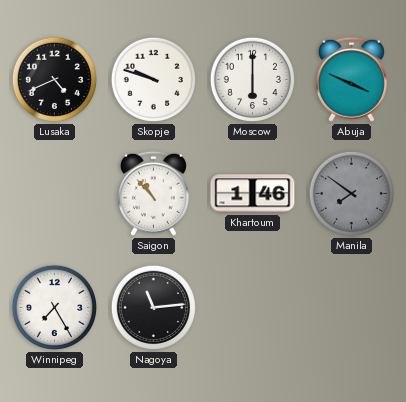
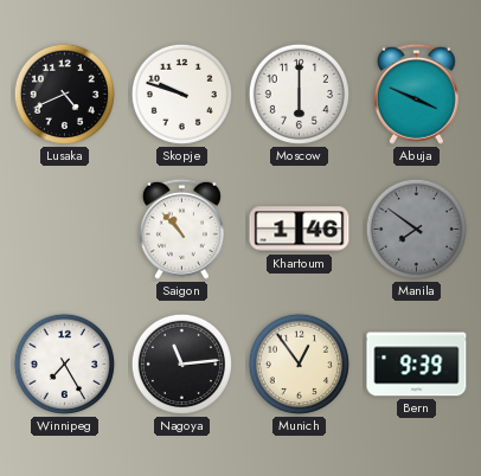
Munich: none -> 12:54
Bern: none -> 9:39
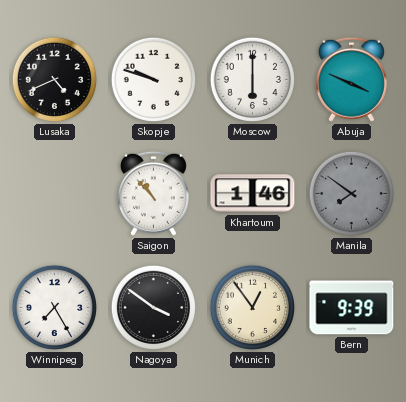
Nagoya: 11:14 -> 3:51
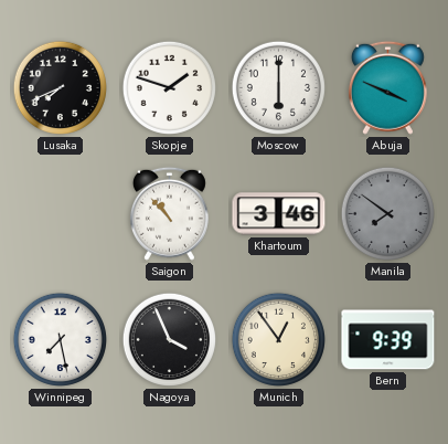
Lusaka: 4:41 -> 7:41
Skopje: 9:48 -> 1:48
Khartoum: 1:46 -> 3:46
Winnipeg: 7:25 -> 7:28
Nagoya: 3:51 -> 3:56
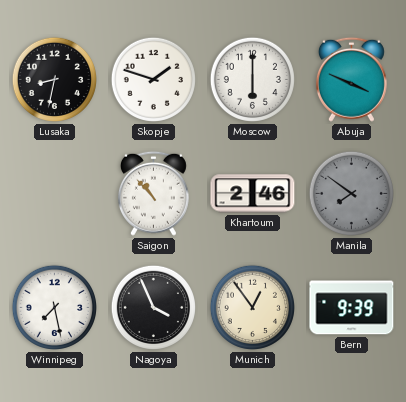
Lusaka: 7:41 -> 8:32
Khartoum: 3:46 -> 2:46
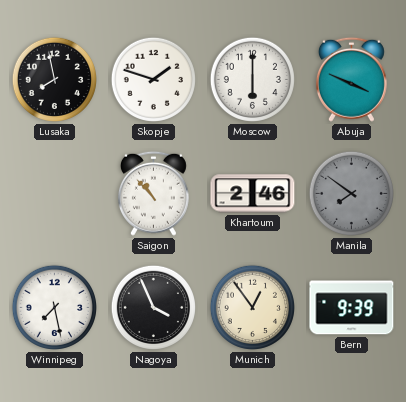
Lusaka: 8:32 -> 7:58
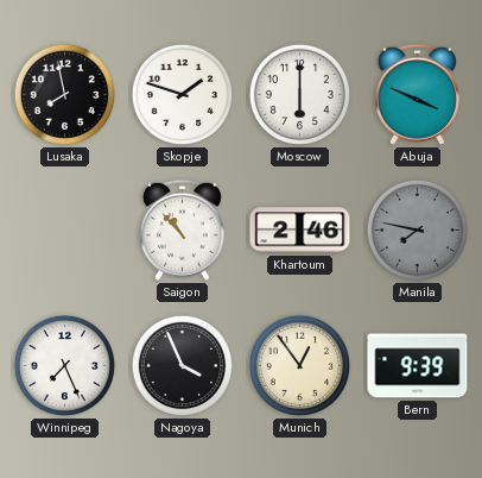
Manila: 7:51 -> 7:47
Winnipeg: 7:28 -> 7:26
